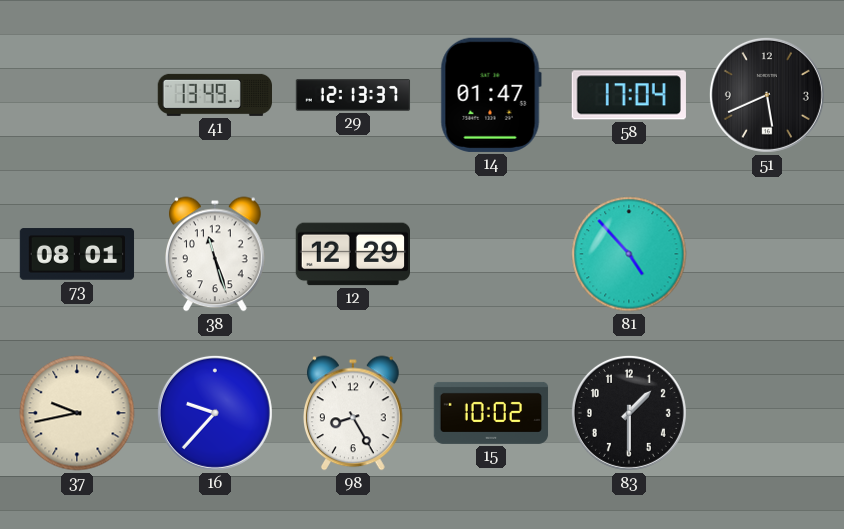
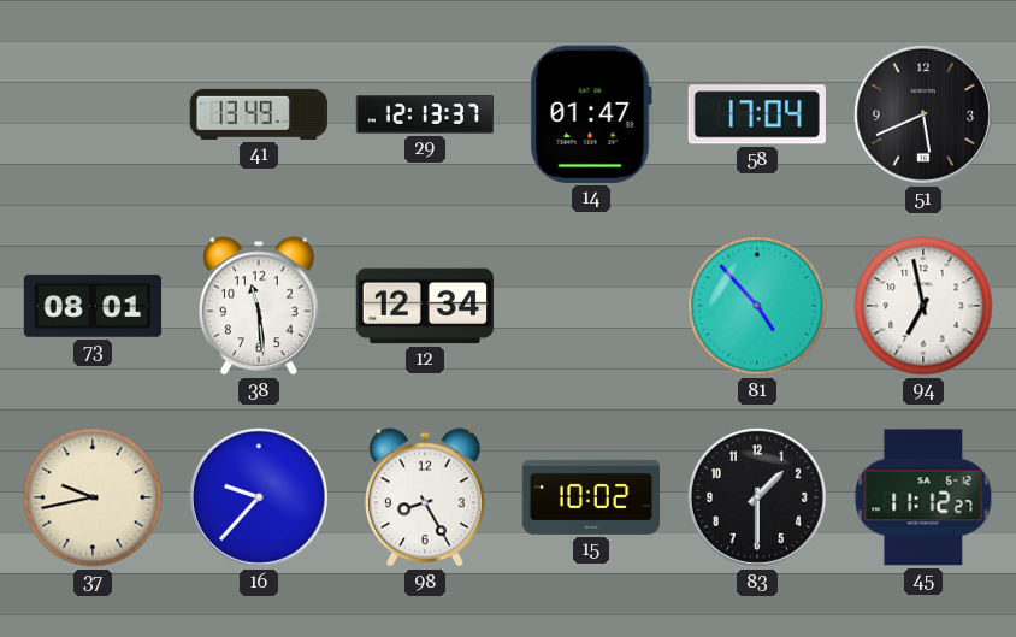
38: 11:27 -> 11:29
12: 12:29 -> 12:34
94: none -> 6:58
45: none -> 11:12
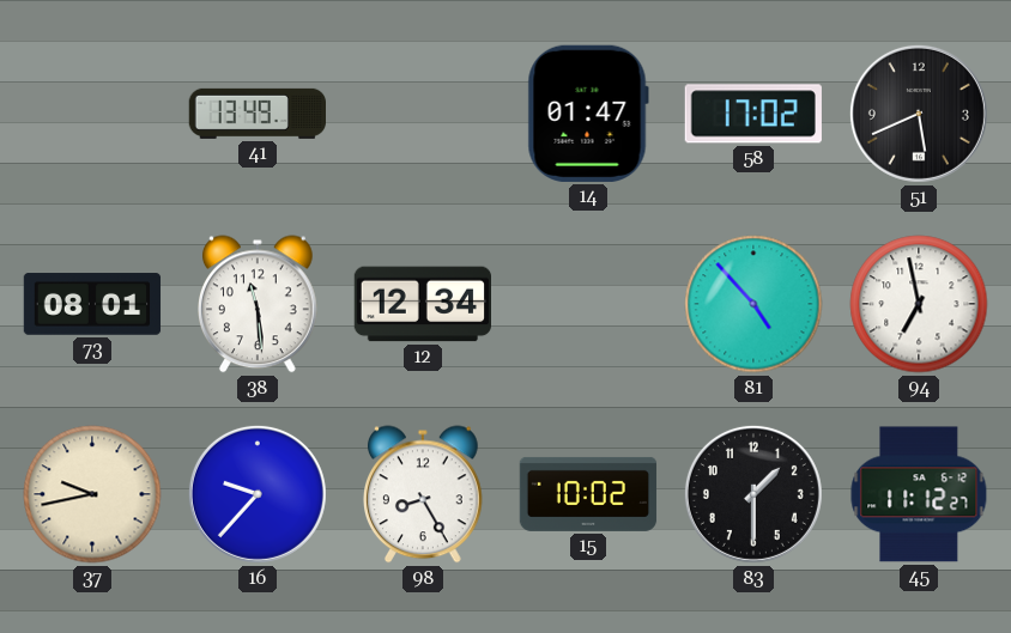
29: 12:13 -> none
58: 17:04 -> 17:02
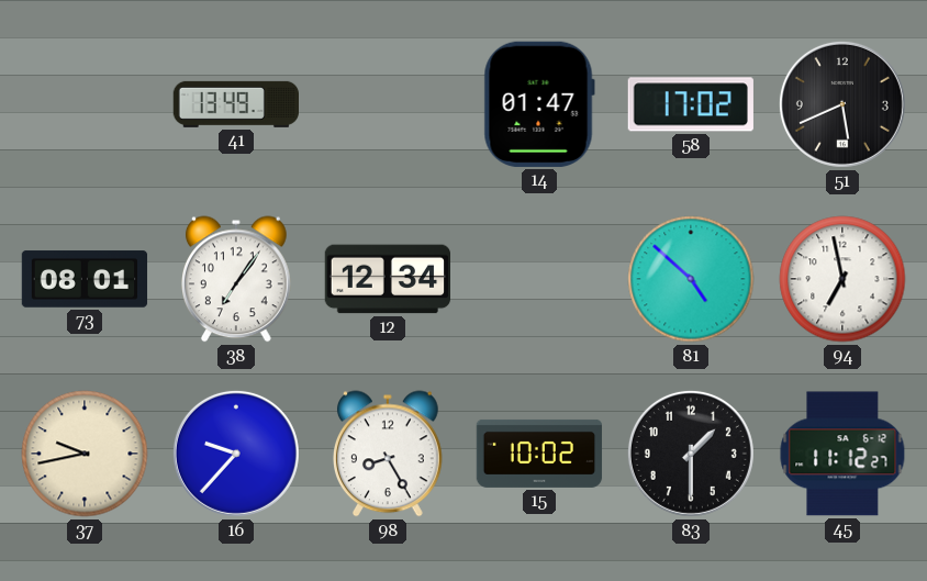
38: 11:29 -> 7:06
81: 4:53 -> 4:52
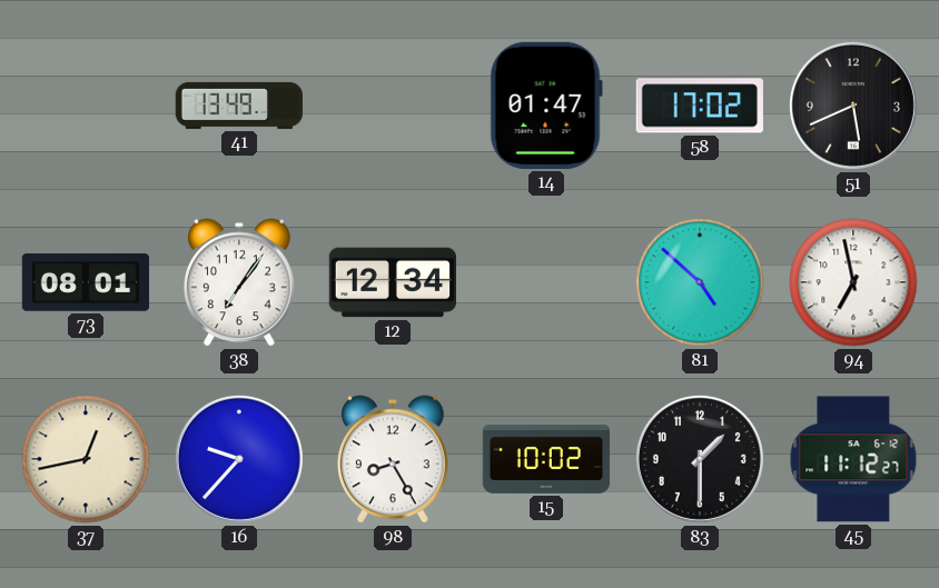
37: 9:43 -> 12:43
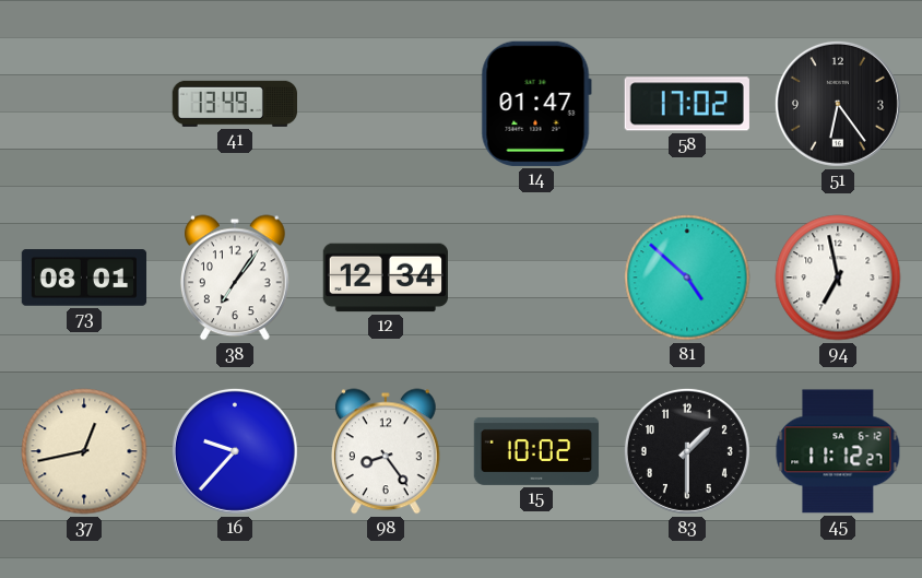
51: 5:41 -> 6:24
98: 8:25 -> 8:24
